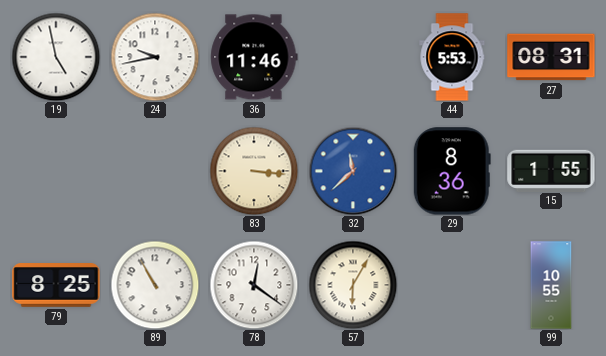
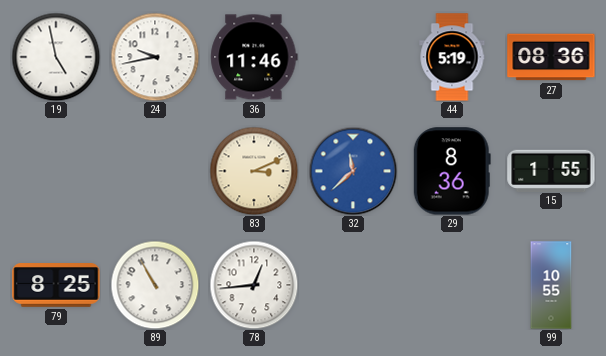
44: 5:53 -> 5:19
27: 08:31 -> 08:36
83: 3:16 -> 3:11
78: 12:21 -> 12:44
57: 6:05 -> none
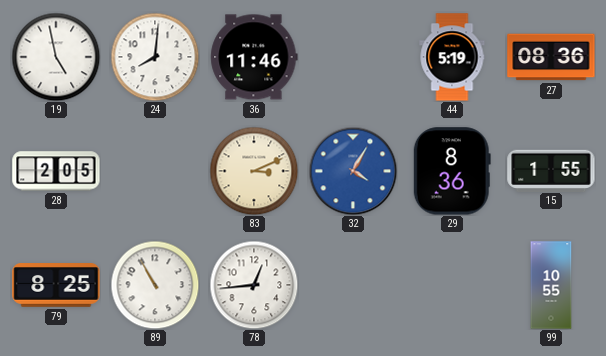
24: 9:43 -> 8:01
28: none -> 2:05
32: 11:38 -> 4:05
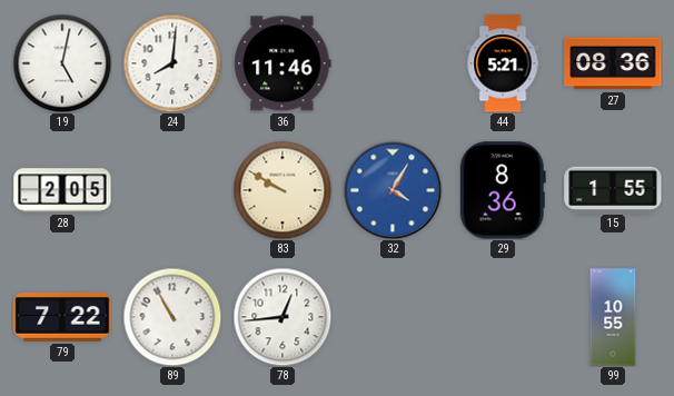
19: 4:58 -> 5:02
44: 5:19 -> 5:21
83: 3:11 -> 9:50
79: 8:25 -> 7:22
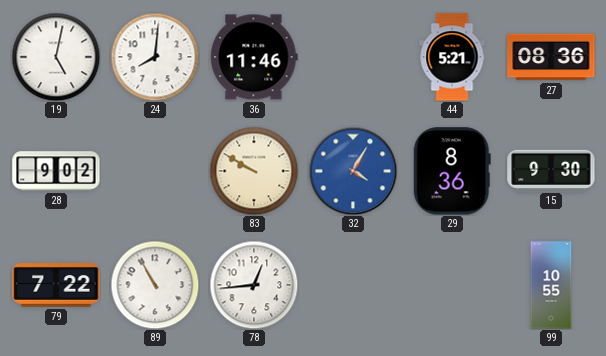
28: 2:05 -> 9:02
15: 1:55 -> 9:30
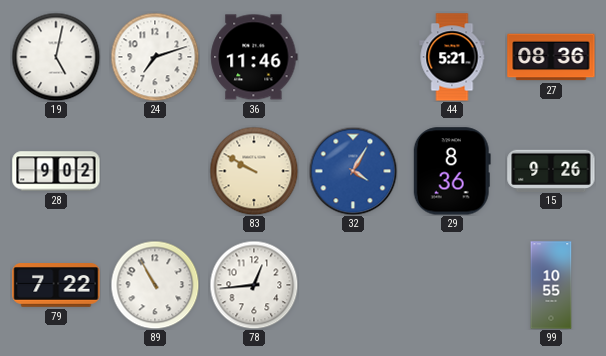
24: 8:01 -> 7:12
15: 9:30 -> 9:26
